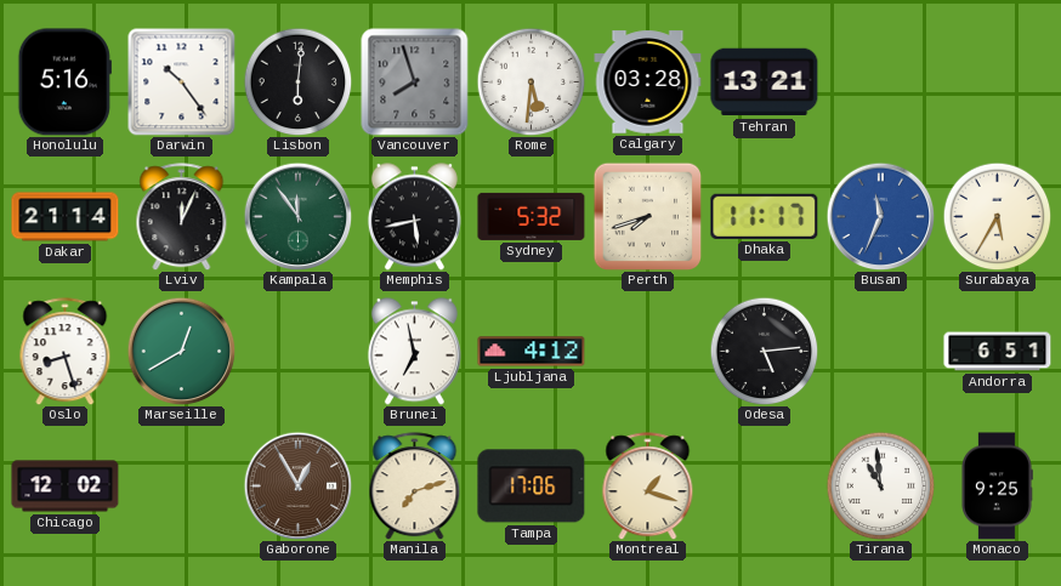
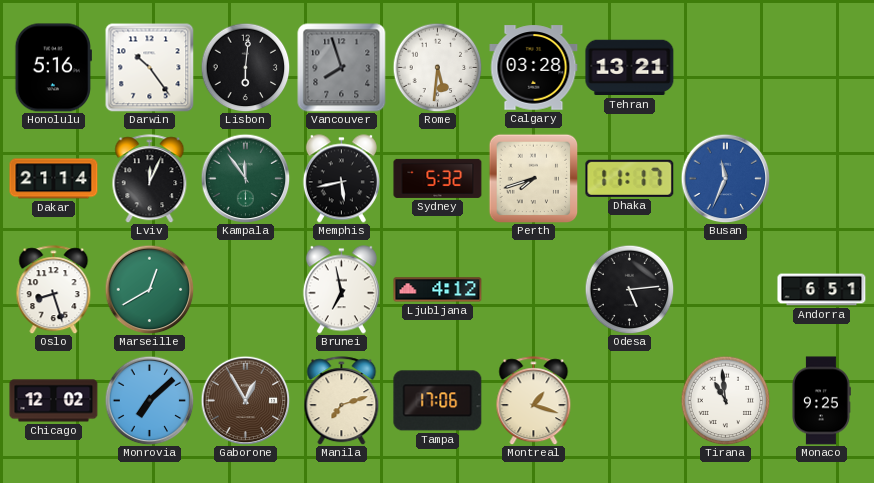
Surabaya: 5:35 -> none
Monrovia: none -> 7:08
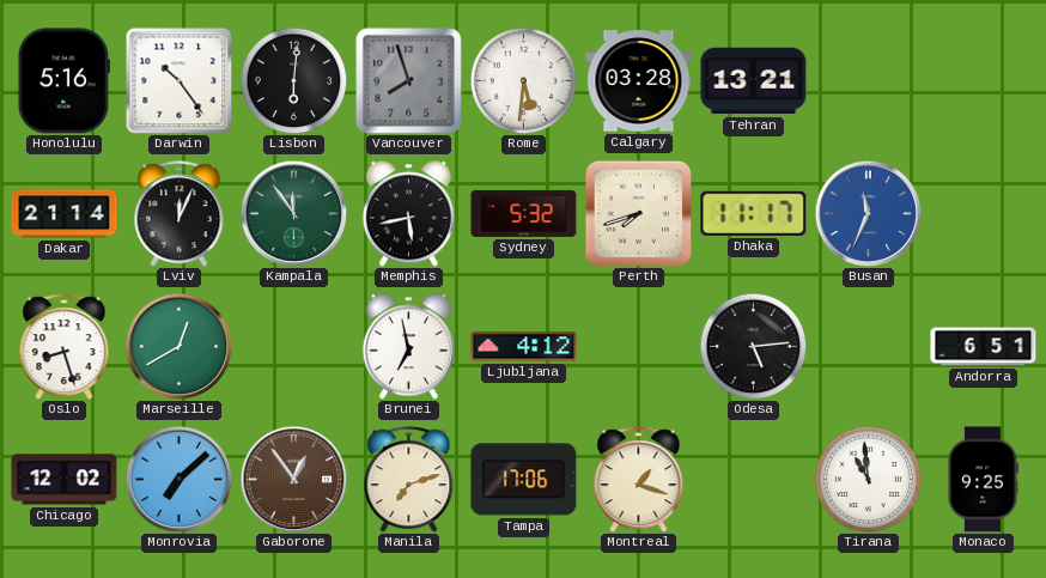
Gaborone: 12:55 -> 12:54
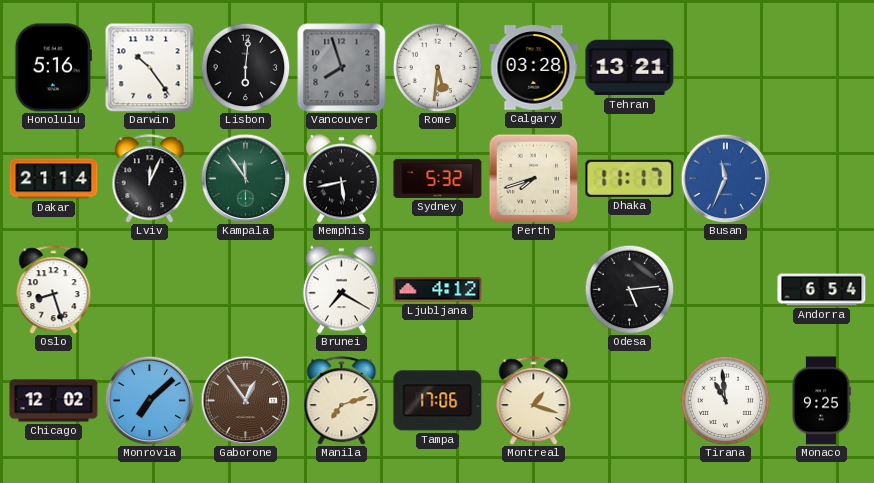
Marseille: 12:40 -> none
Brunei: 6:58 -> 7:20
Andorra: 6:51 -> 6:54
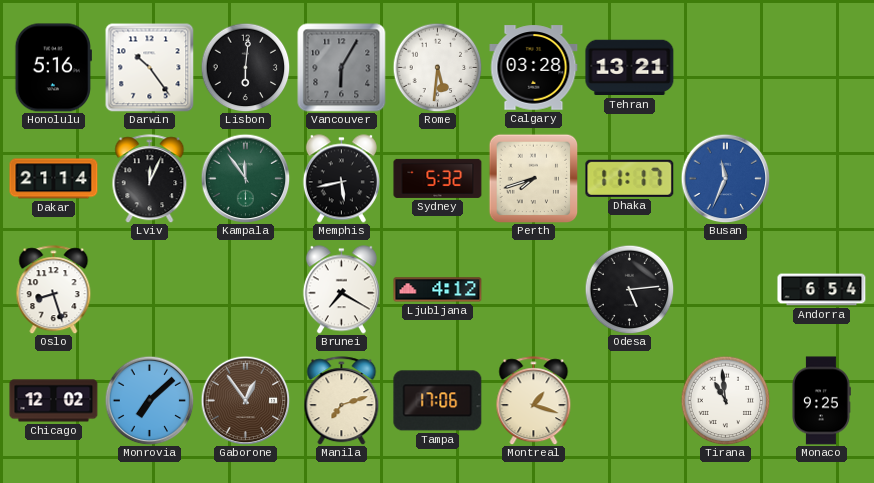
Vancouver: 7:57 -> 6:05
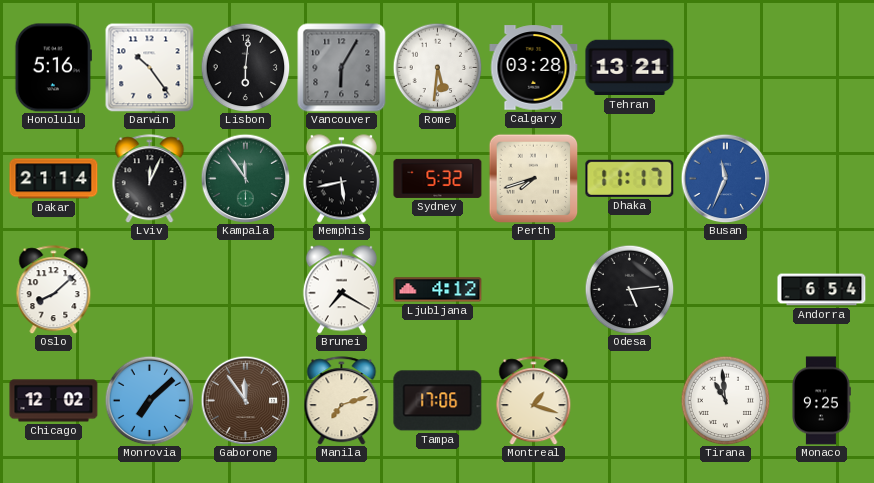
Oslo: 8:27 -> 8:08
Gaborone: 12:54 -> 11:54
